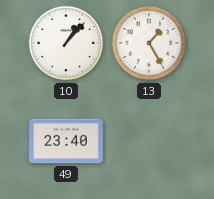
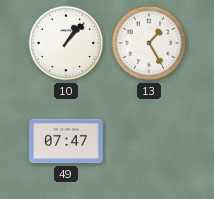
49: 23:40 -> 07:47
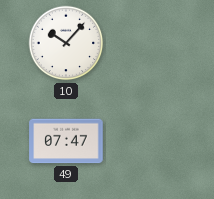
10: 1:07 -> 10:07
13: 1:25 -> none
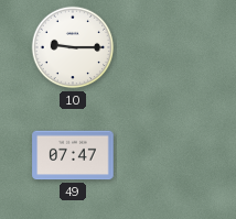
10: 10:07 -> 9:15
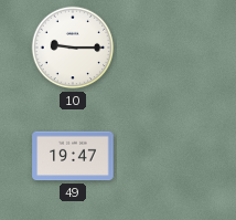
49: 07:47 -> 19:47
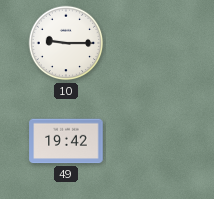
49: 19:47 -> 19:42
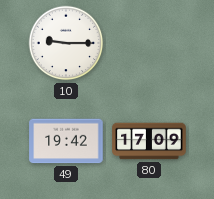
80: none -> 17:09
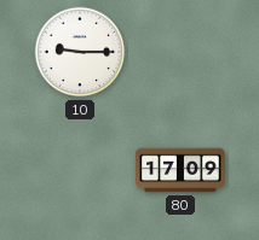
49: 19:42 -> none
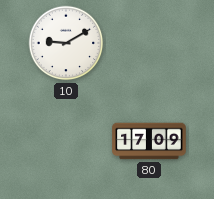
10: 9:15 -> 9:10
